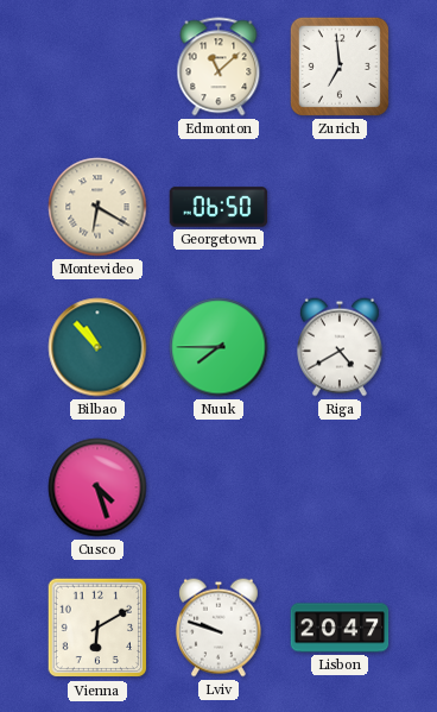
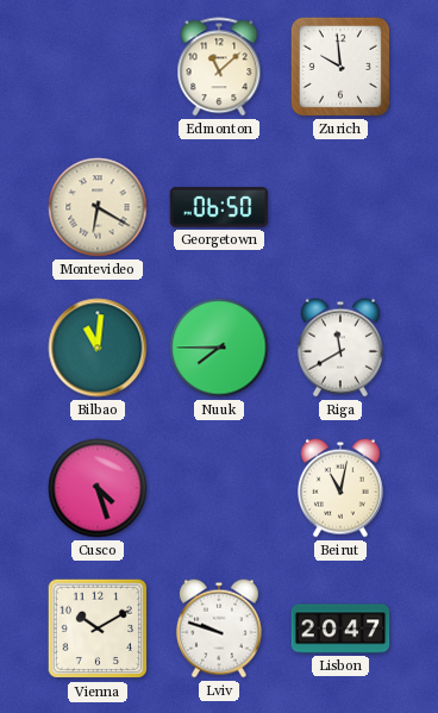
Zurich: 6:59 -> 9:59
Bilbao: 10:53 -> 11:01
Riga: 4:40 -> 11:40
Beirut: none -> 11:02
Vienna: 6:10 -> 10:10
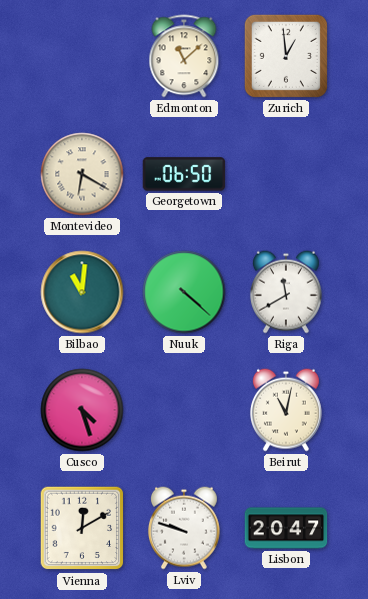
Zurich: 9:59 -> 12:59
Nuuk: 7:45 -> 4:22
Vienna: 10:10 -> 12:10
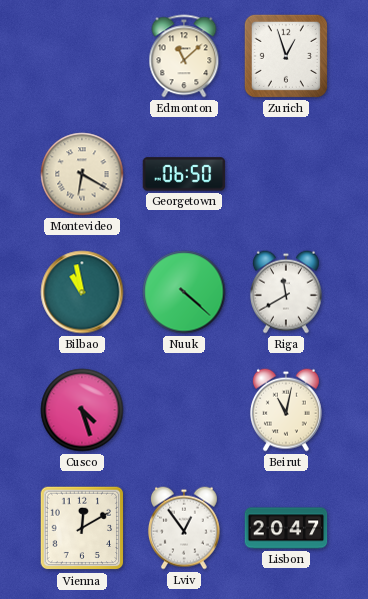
Zurich: 12:59 -> 12:57
Bilbao: 11:01 -> 10:58
Lviv: 9:48 -> 12:54
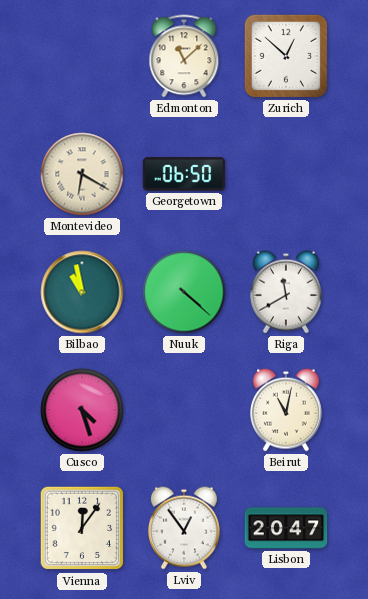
Zurich: 12:57 -> 12:52
Vienna: 12:10 -> 12:06
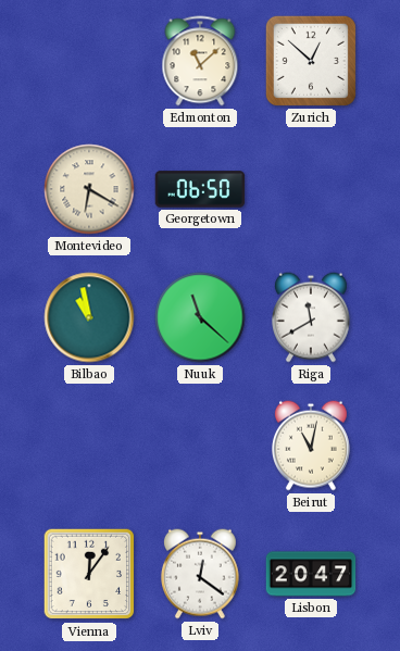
Nuuk: 4:22 -> 11:22
Cusco: 4:27 -> none
Lviv: 12:54 -> 12:21
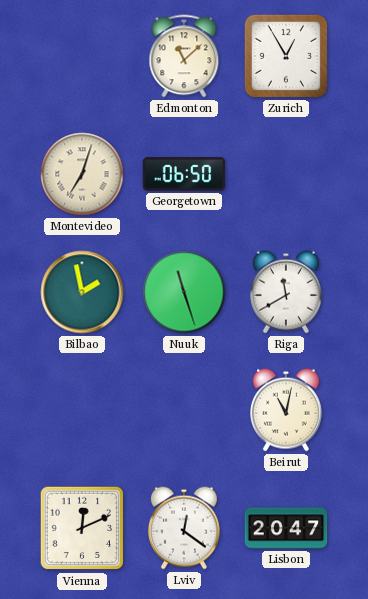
Zurich: 12:52 -> 12:55
Montevideo: 6:20 -> 7:03
Bilbao: 10:58 -> 1:58
Nuuk: 11:22 -> 11:27
Vienna: 12:06 -> 12:11
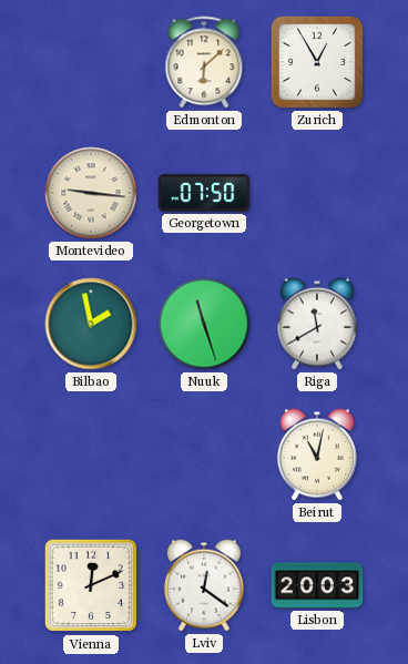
Edmonton: 11:08 -> 6:08
Montevideo: 7:03 -> 9:16
Georgetown: 06:50 -> 07:50
Lisbon: 20:47 -> 20:03
